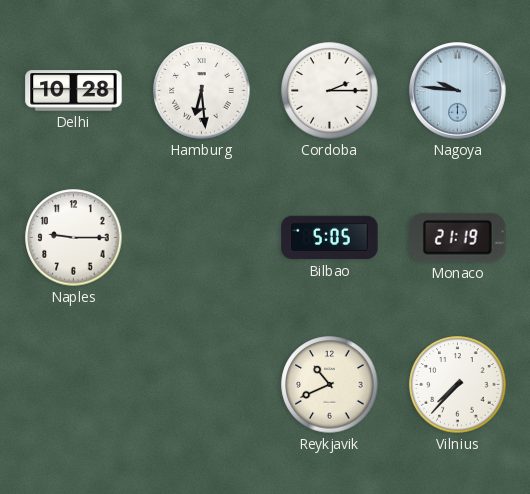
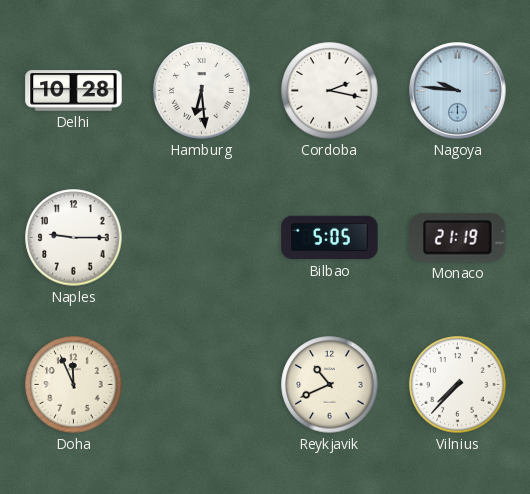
Cordoba: 2:15 -> 2:17
Doha: none -> 11:56
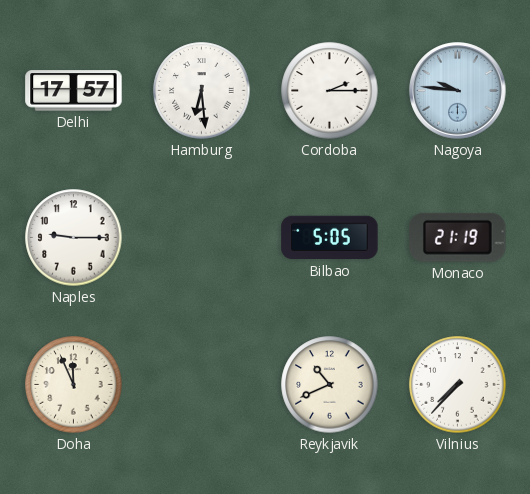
Delhi: 10:28 -> 17:57
Cordoba: 2:17 -> 2:15
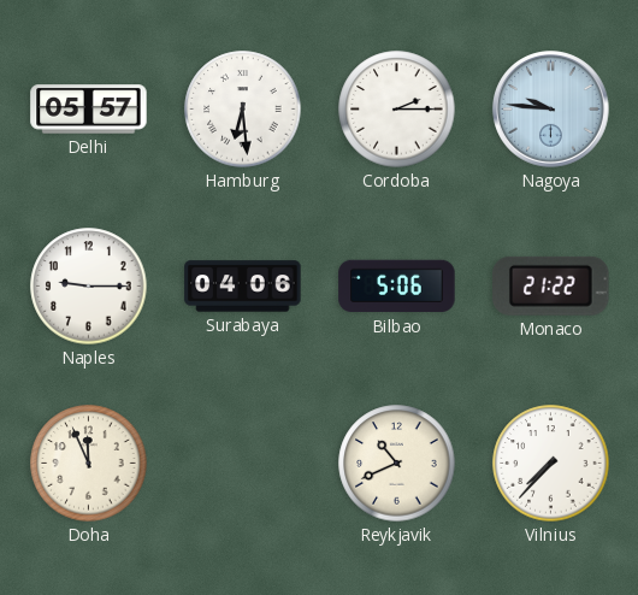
Delhi: 17:57 -> 05:57
Surabaya: none -> 04:06
Bilbao: 5:05 -> 5:06
Monaco: 21:19 -> 21:22
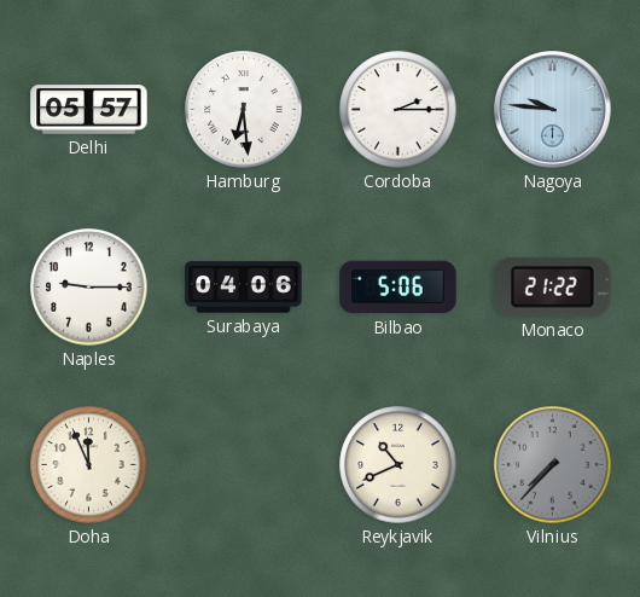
Vilnius dial: white -> grey
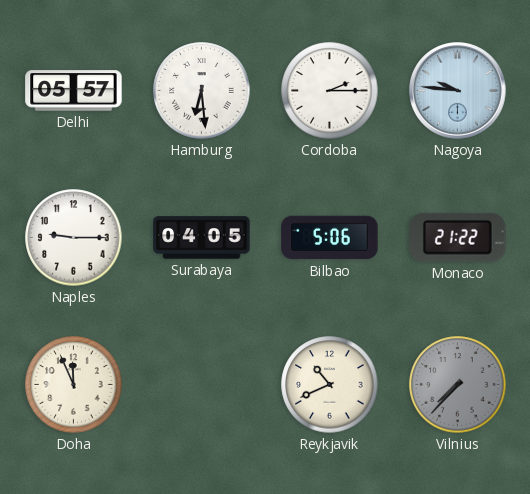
Surabaya: 04:06 -> 04:05
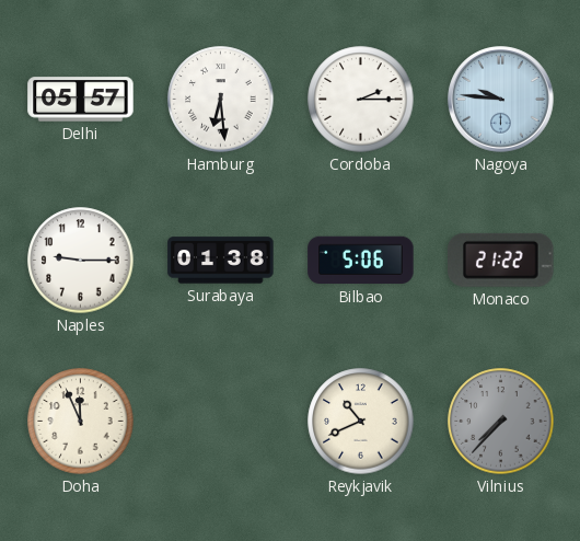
Surabaya: 04:05 -> 01:38
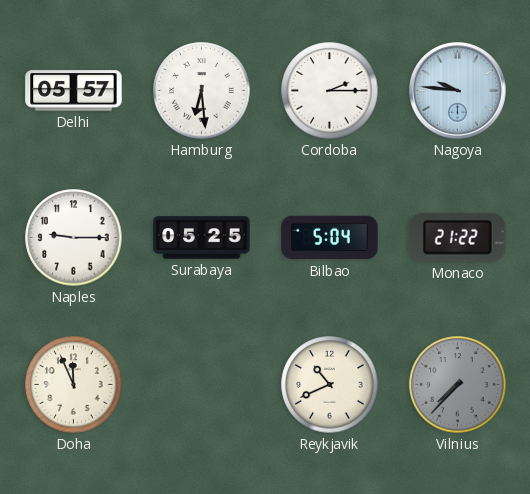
Surabaya: 01:38 -> 05:25
Bilbao: 5:06 -> 5:04
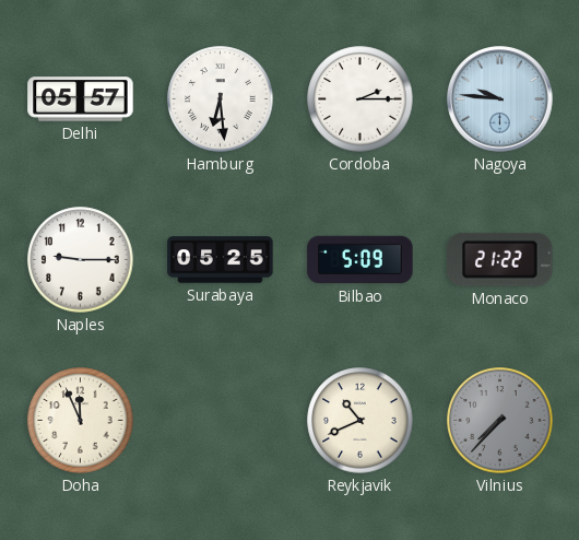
Bilbao: 5:04 -> 5:09
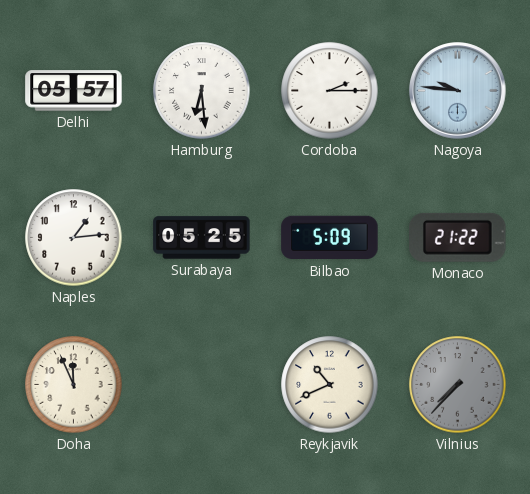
Naples: 9:15 -> 1:14
